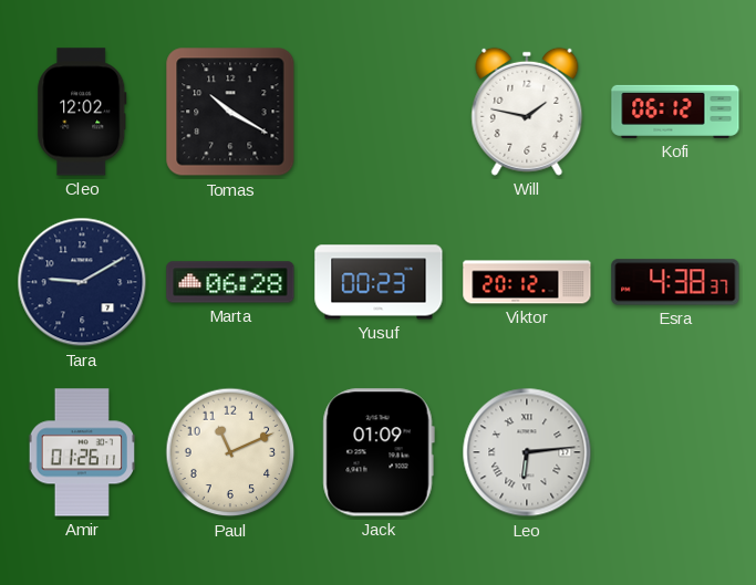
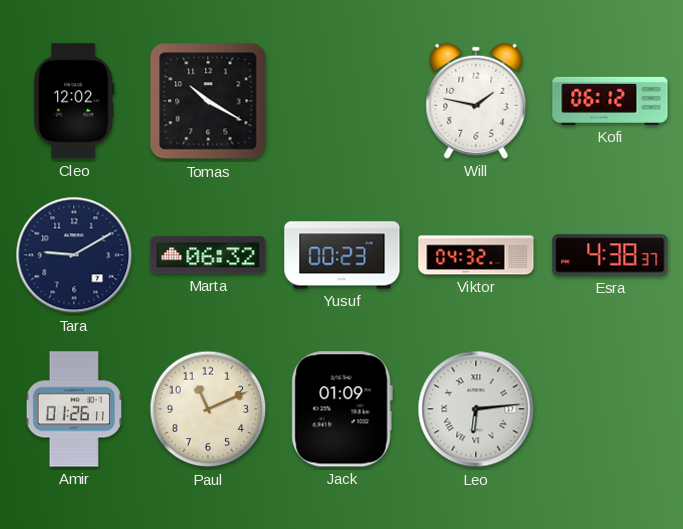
Marta: 06:28 -> 06:32
Viktor: 20:12 -> 04:32
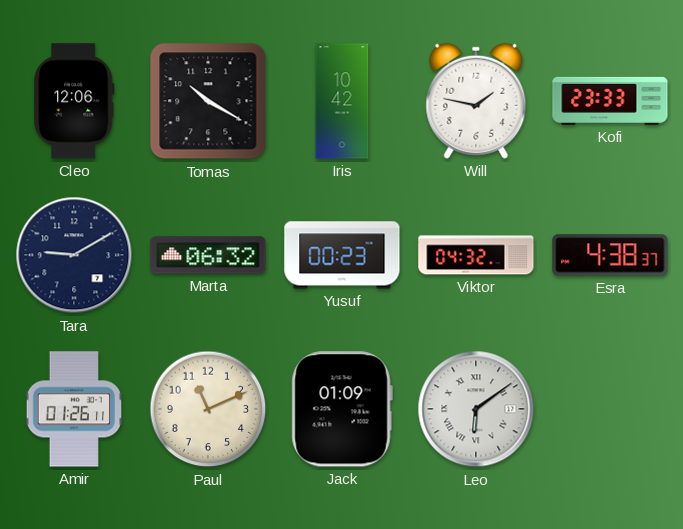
Cleo: 12:02 -> 12:06
Iris: none -> 10:42
Kofi: 06:12 -> 23:33
Leo: 6:14 -> 6:09
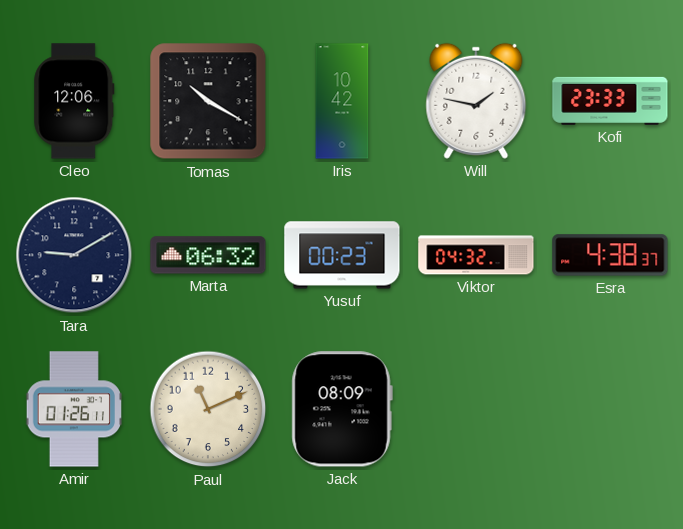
Jack: 01:09 -> 08:09
Leo: 6:09 -> none
